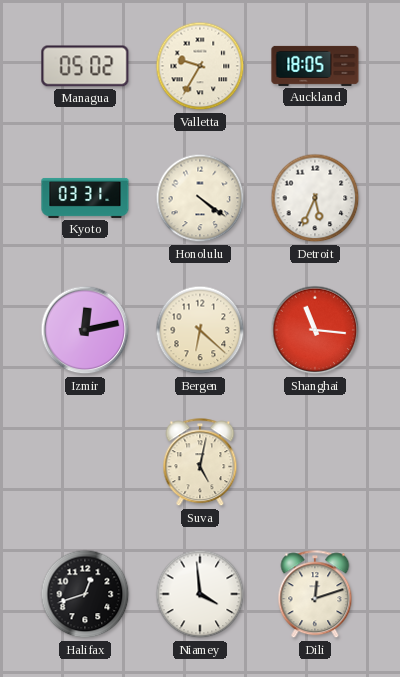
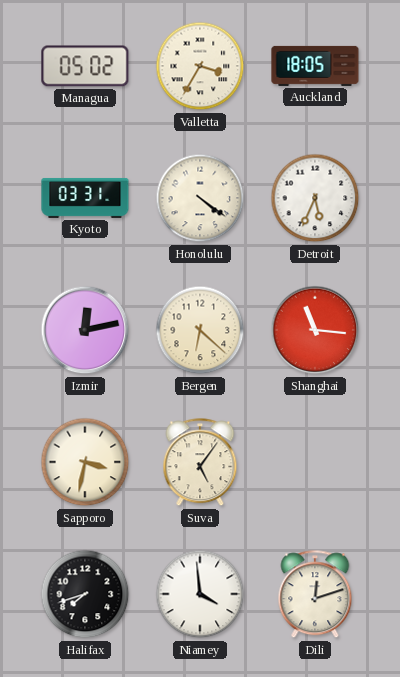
Valletta: 9:35 -> 3:35
Sapporo: none -> 3:32
Suva: 5:02 -> 5:06
Halifax: 12:42 -> 7:42
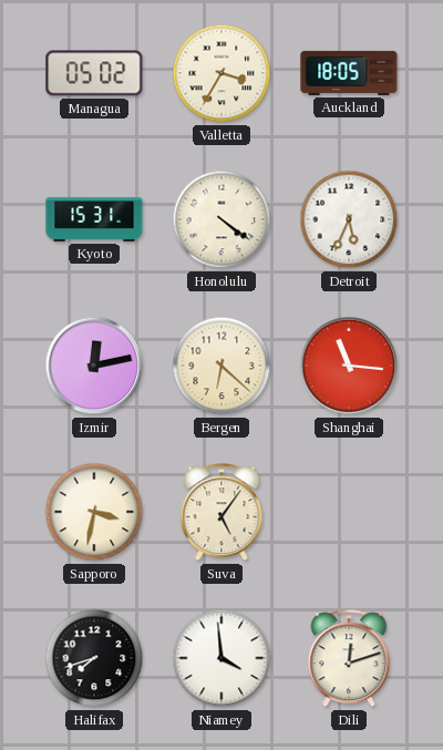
Kyoto: 03:31 -> 15:31
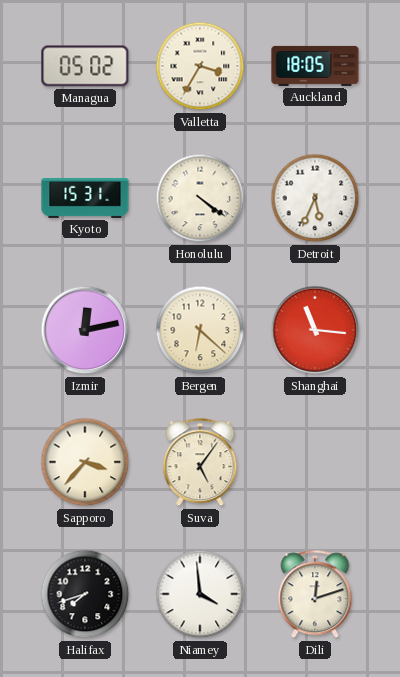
Sapporo: 3:32 -> 3:37
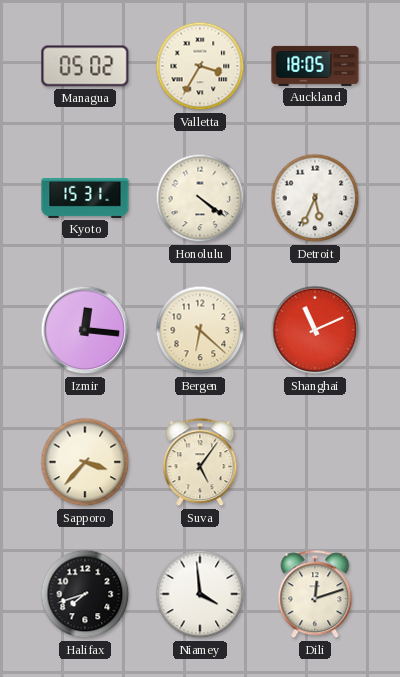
Izmir: 12:13 -> 12:16
Shanghai: 11:16 -> 11:11
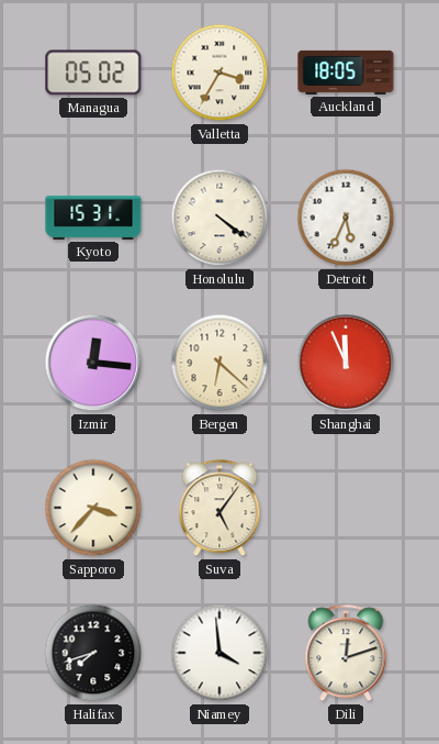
Shanghai: 11:11 -> 11:56
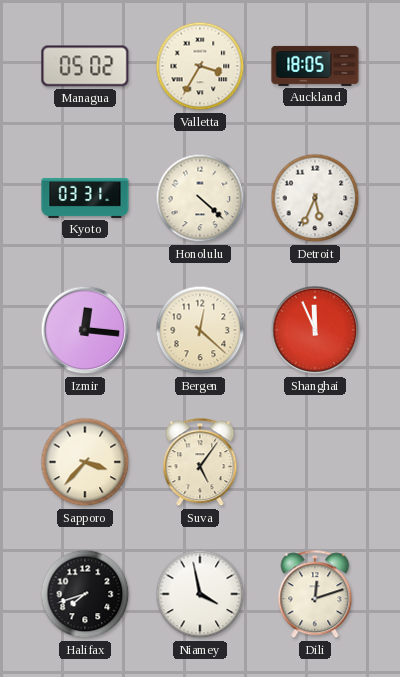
Kyoto: 15:31 -> 03:31
Honolulu: 4:21 -> 4:22
Bergen: 6:22 -> 12:22
Niamey: 3:59 -> 3:58
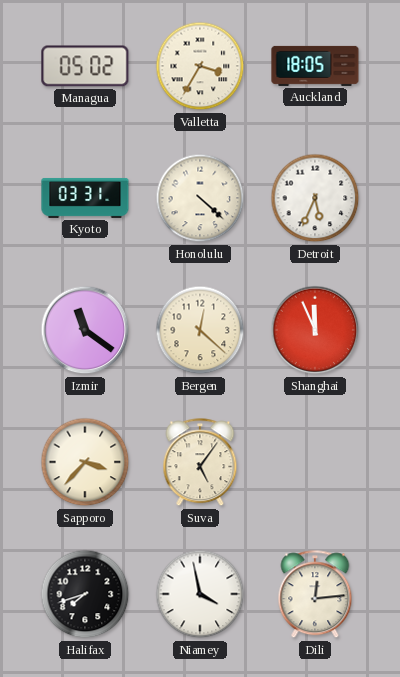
Izmir: 12:16 -> 11:21
Dili: 12:12 -> 12:14
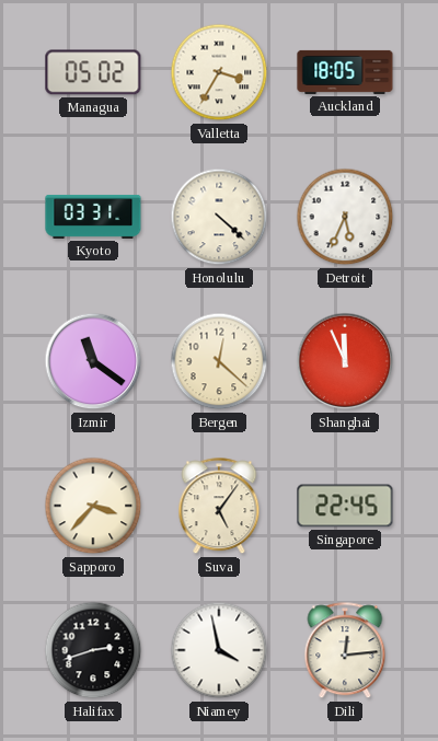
Singapore: none -> 22:45
Halifax: 7:42 -> 2:42
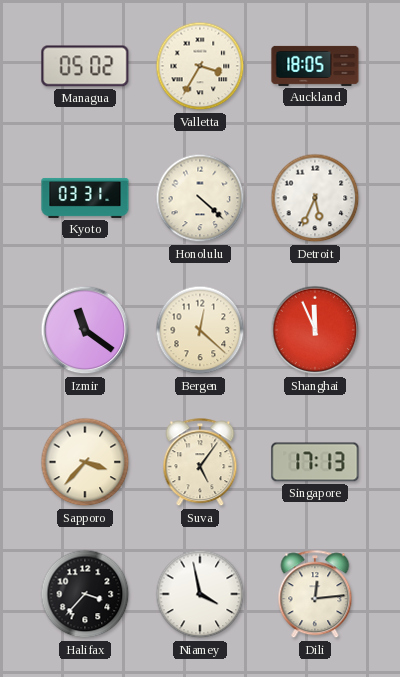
Singapore: 22:45 -> 17:13
Halifax: 2:42 -> 3:37
